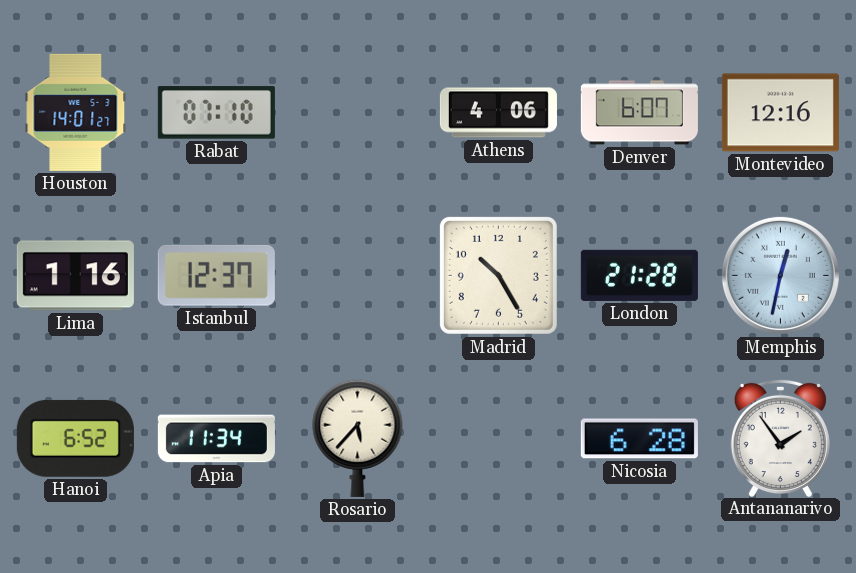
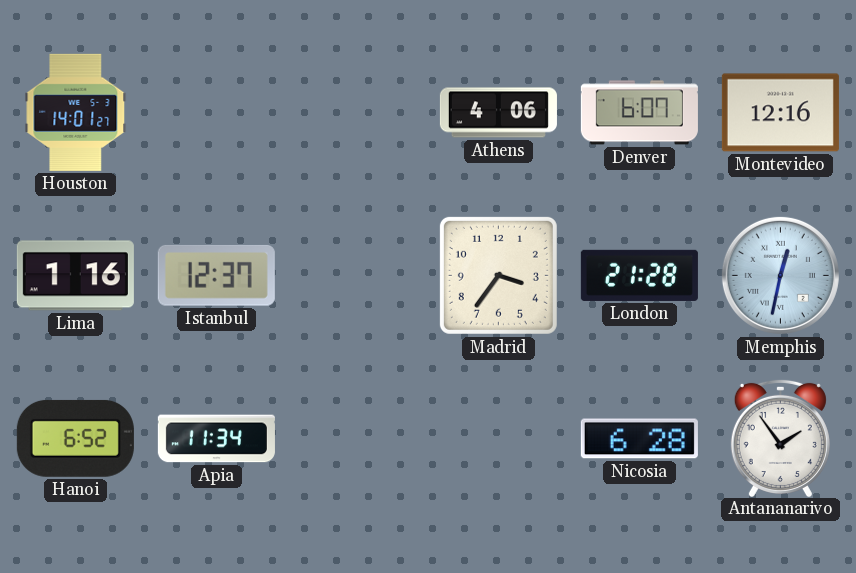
Rabat: 07:10 -> none
Madrid: 10:25 -> 3:36
Rosario: 5:37 -> none
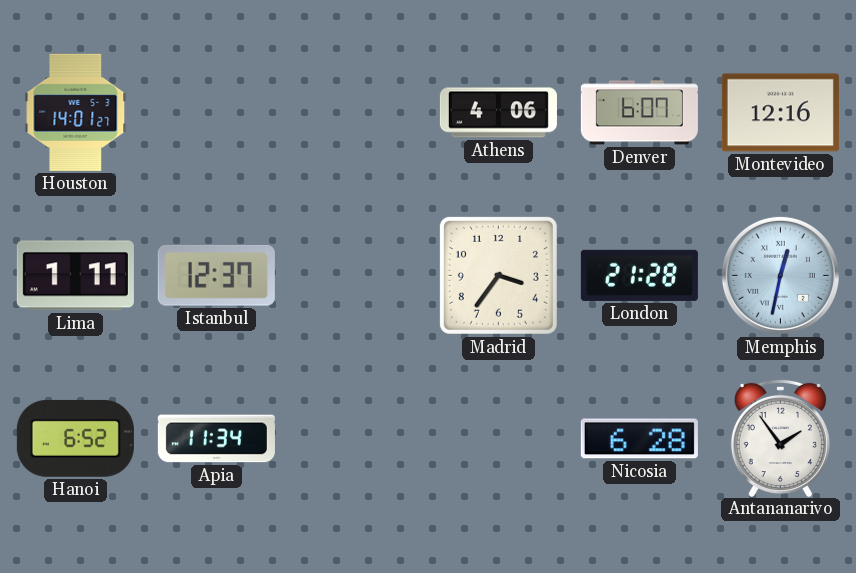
Lima: 1:16 -> 1:11
